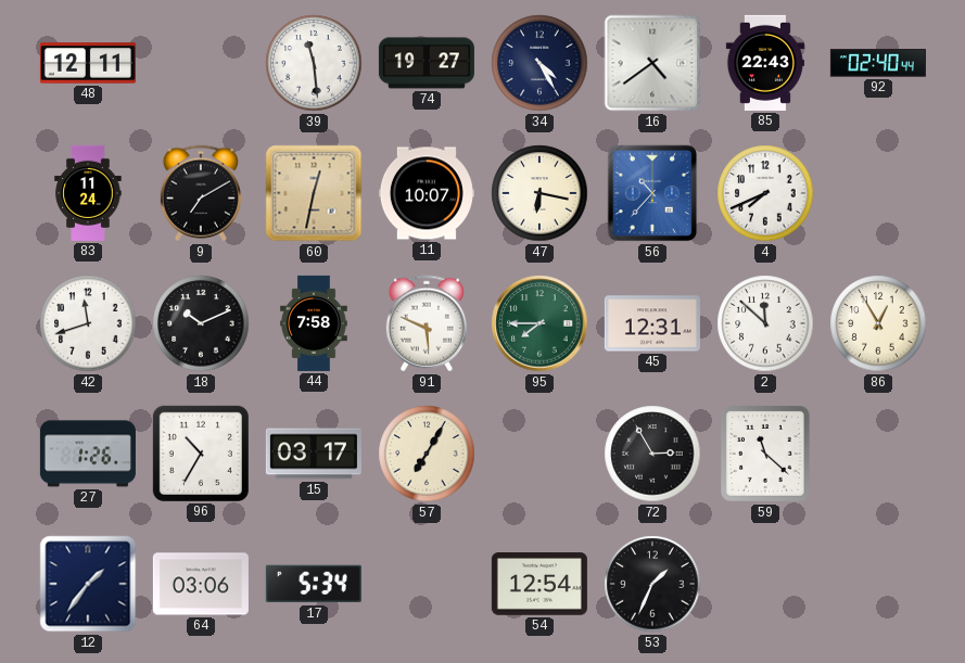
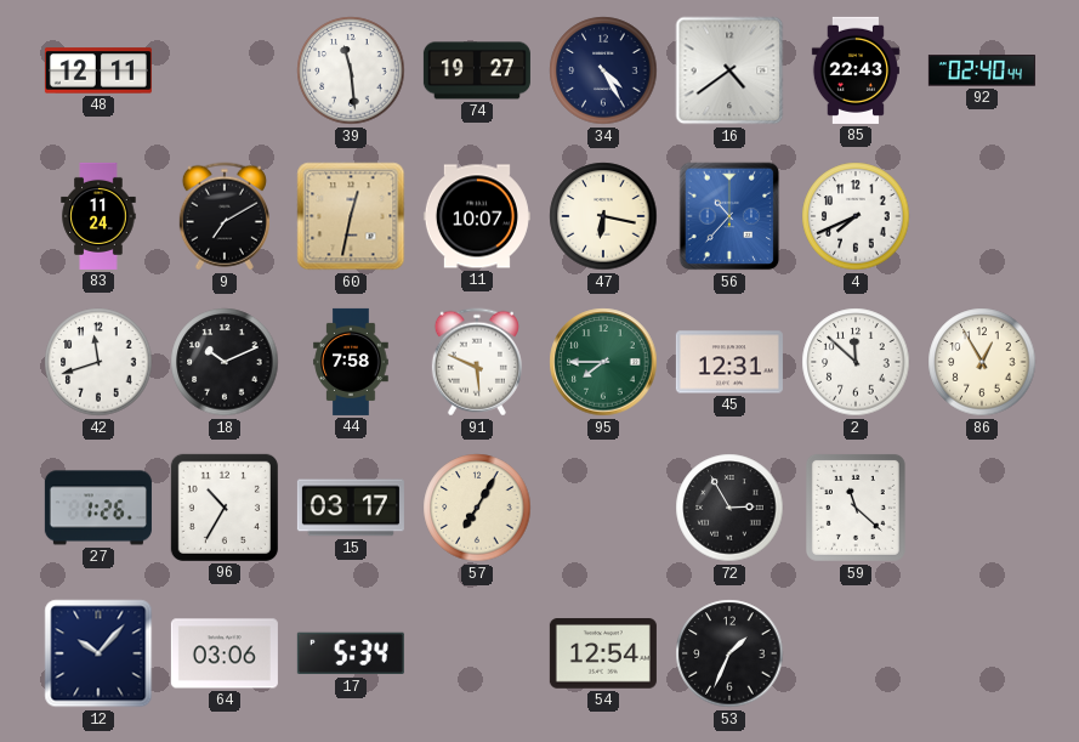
12: 1:36 -> 10:07
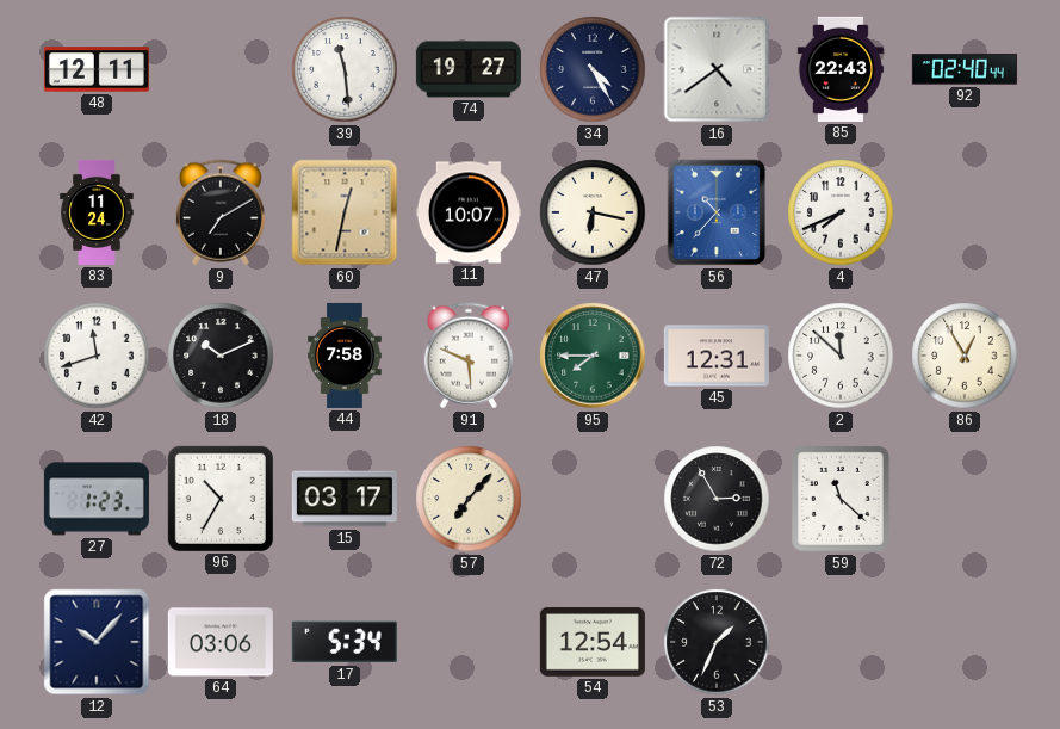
27: 1:26 -> 1:23
57: 7:05 -> 7:07
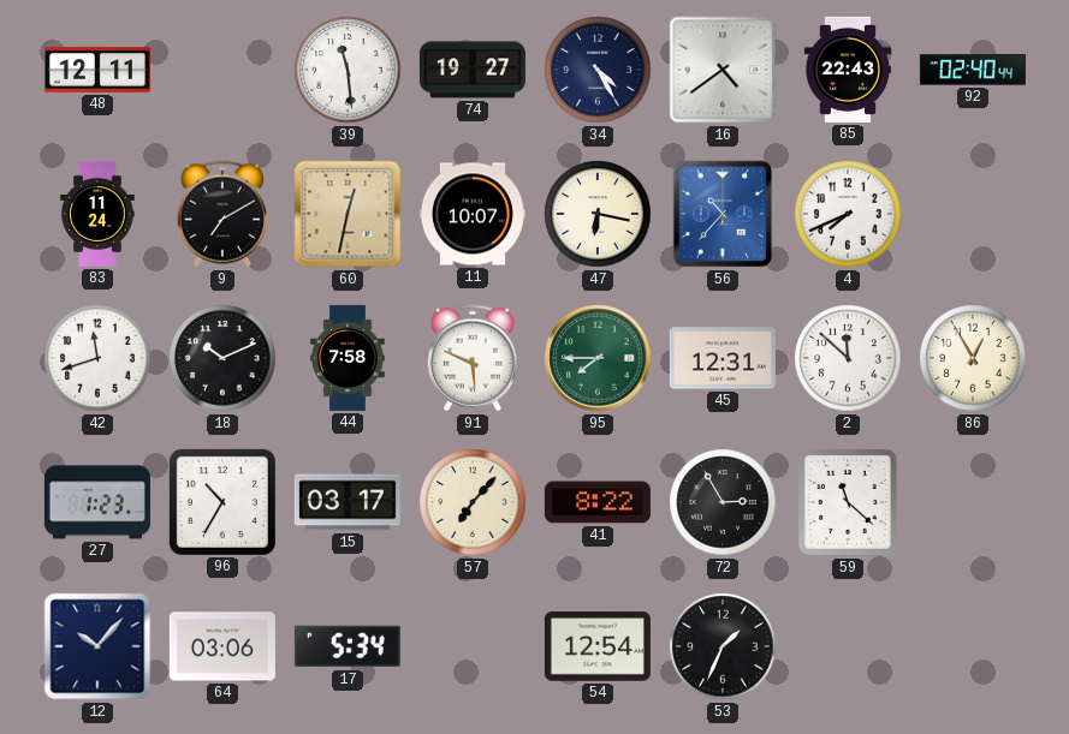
41: none -> 8:22
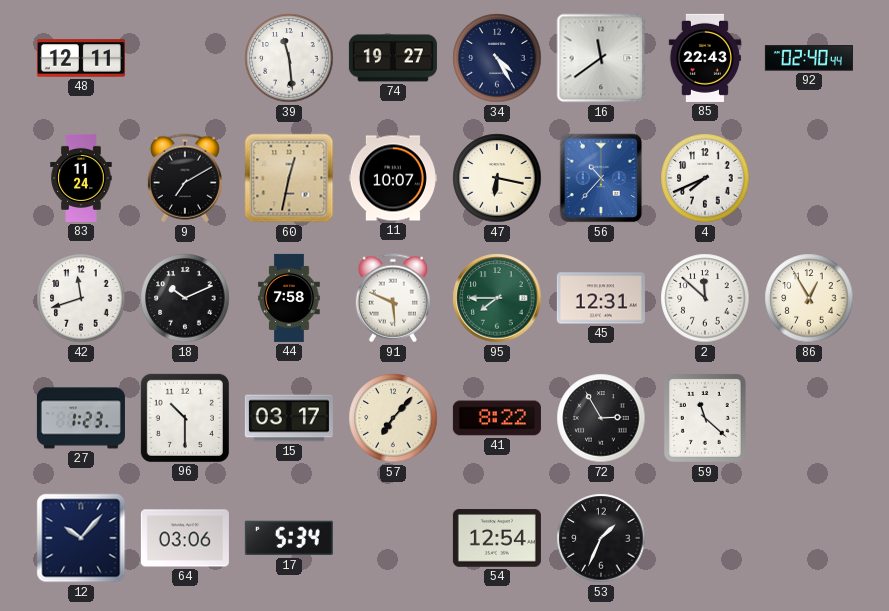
16: 4:39 -> 11:39
96: 10:35 -> 10:30
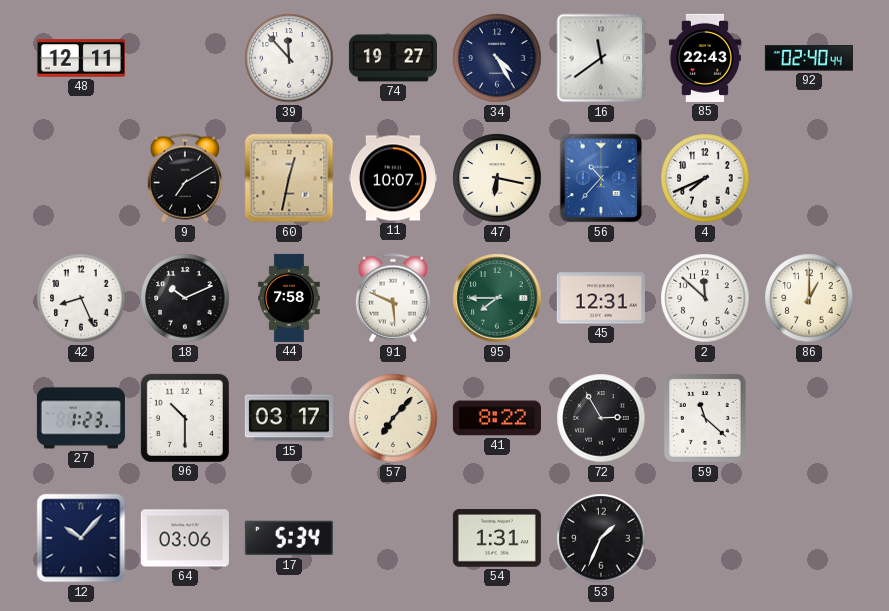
39: 11:29 -> 11:53
83: 11:24 -> none
42: 11:42 -> 8:26
86: 12:55 -> 1:00
54: 12:54 -> 1:31
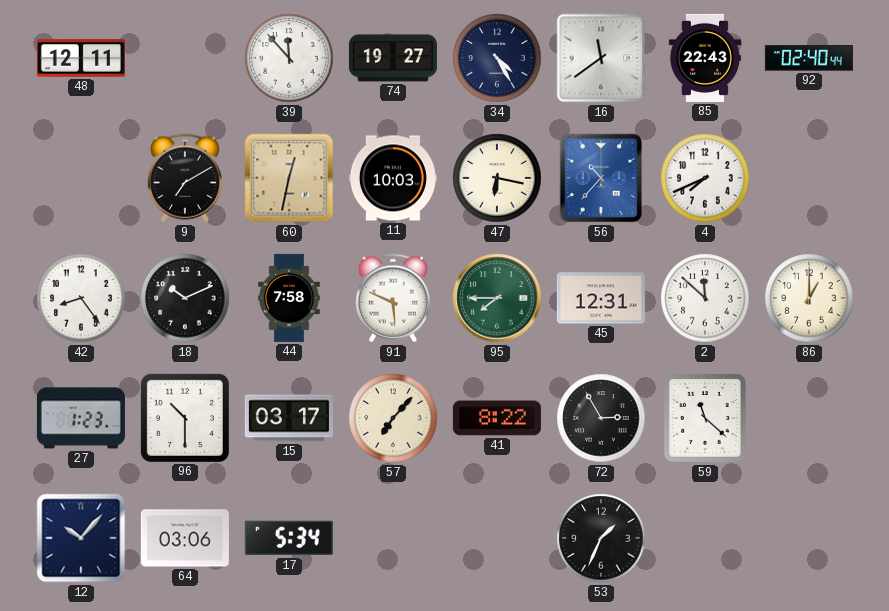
11: 10:07 -> 10:03
42: 8:26 -> 8:24
54: 1:31 -> none
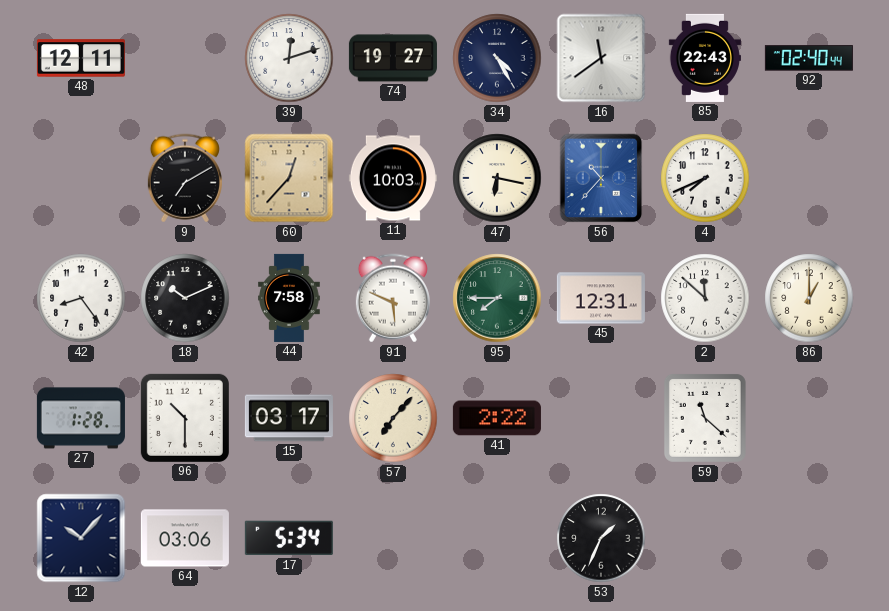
39: 11:53 -> 12:12
60: 12:32 -> 12:37
27: 1:23 -> 1:28
41: 8:22 -> 2:22
72: 2:55 -> none
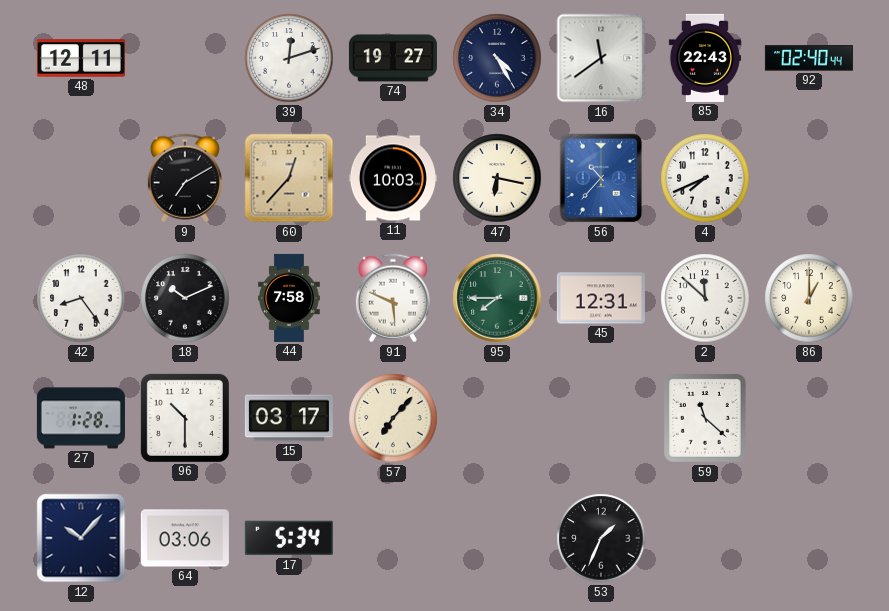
41: 2:22 -> none
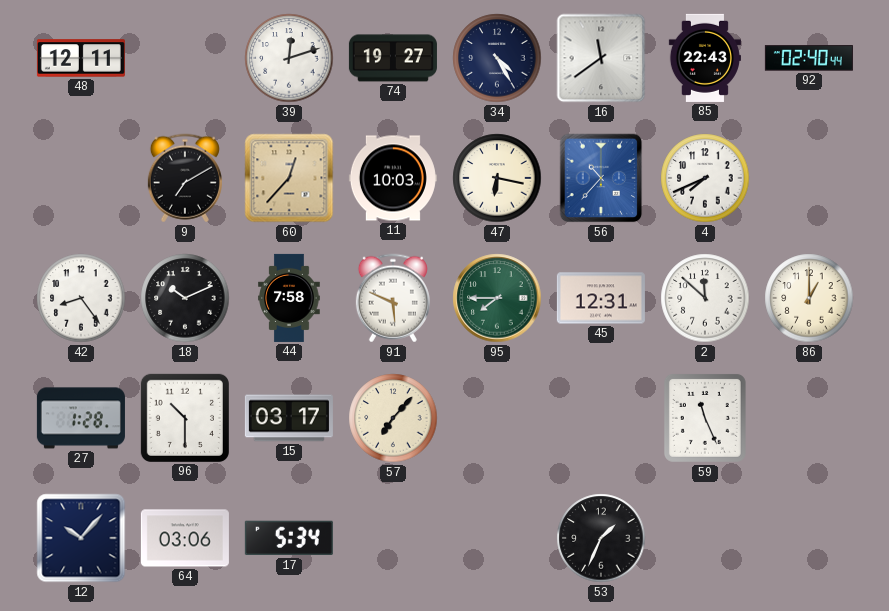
59: 11:22 -> 11:26
